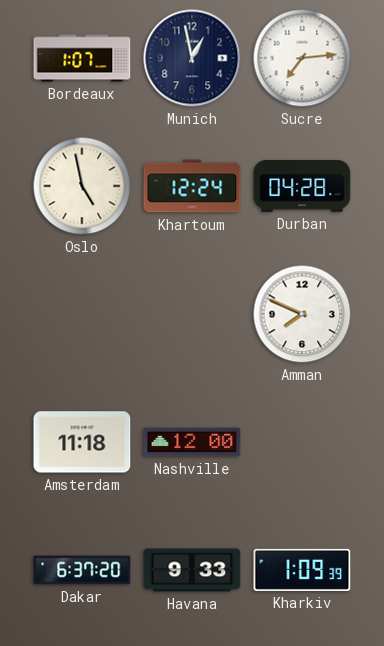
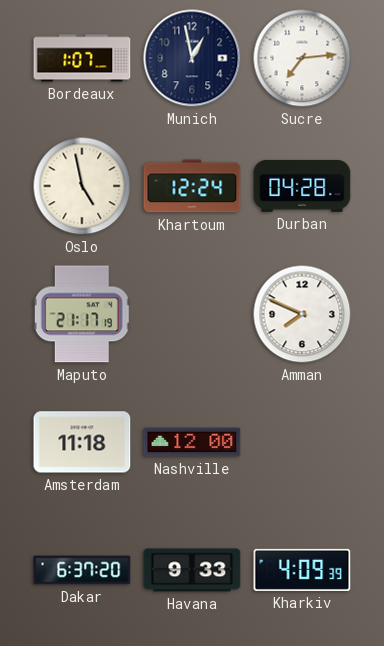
Maputo: none -> 21:17
Kharkiv: 1:09 -> 4:09
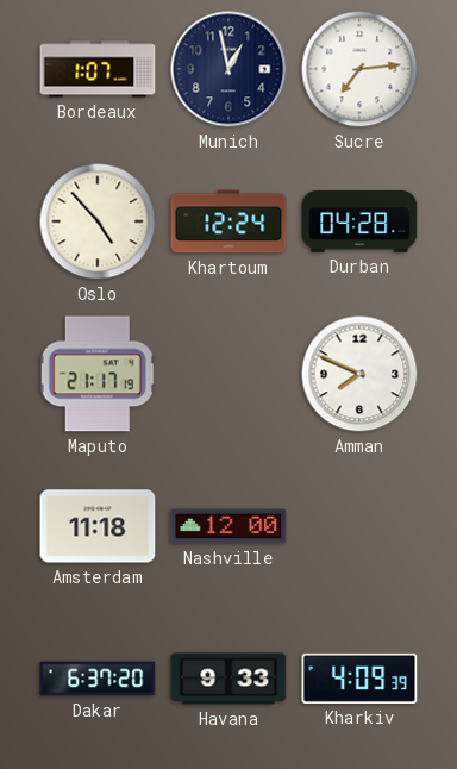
Oslo: 4:58 -> 4:53
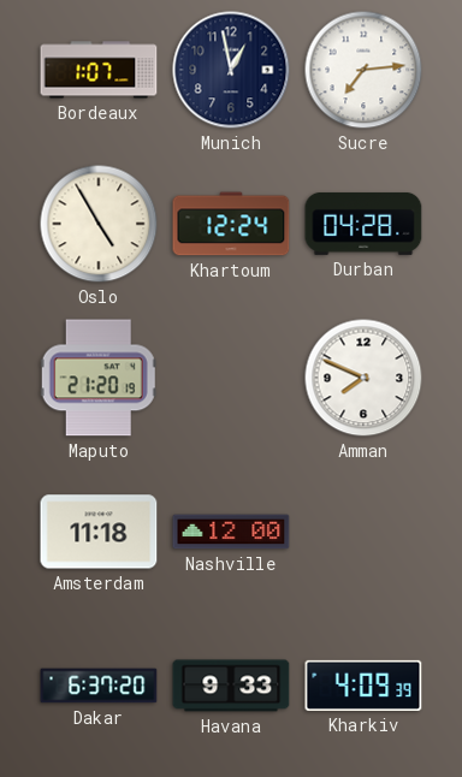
Oslo: 4:53 -> 4:55
Maputo: 21:17 -> 21:20
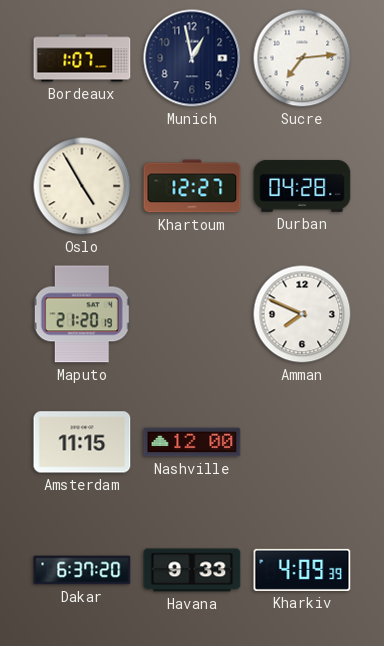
Khartoum: 12:24 -> 12:27
Amsterdam: 11:18 -> 11:15
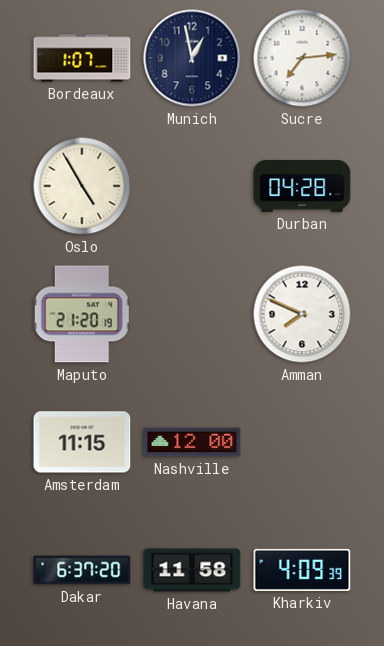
Khartoum: 12:27 -> none
Havana: 9:33 -> 11:58
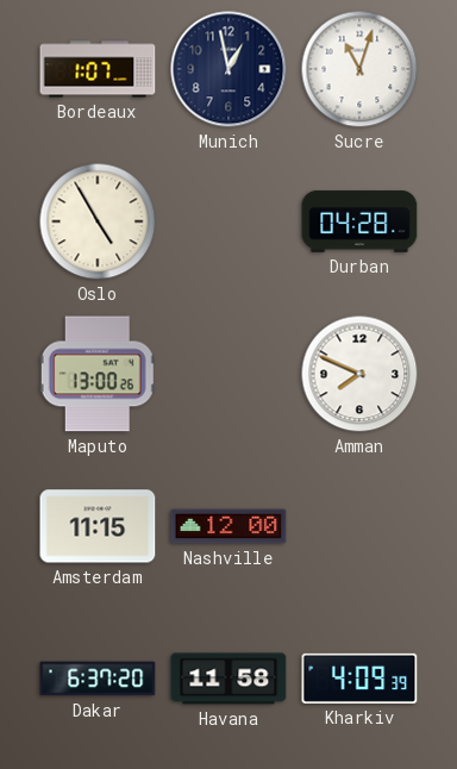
Sucre: 7:14 -> 11:03
Maputo: 21:20 -> 13:00
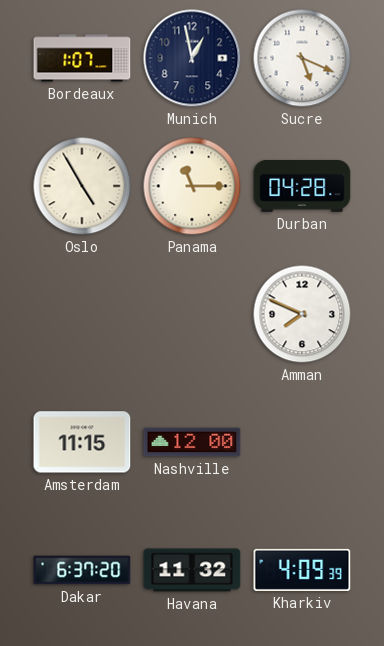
Sucre: 11:03 -> 5:19
Panama: none -> 11:15
Maputo: 13:00 -> none
Havana: 11:58 -> 11:32
